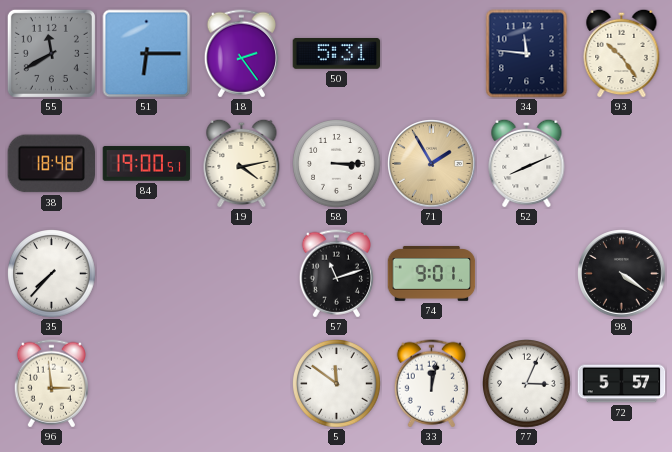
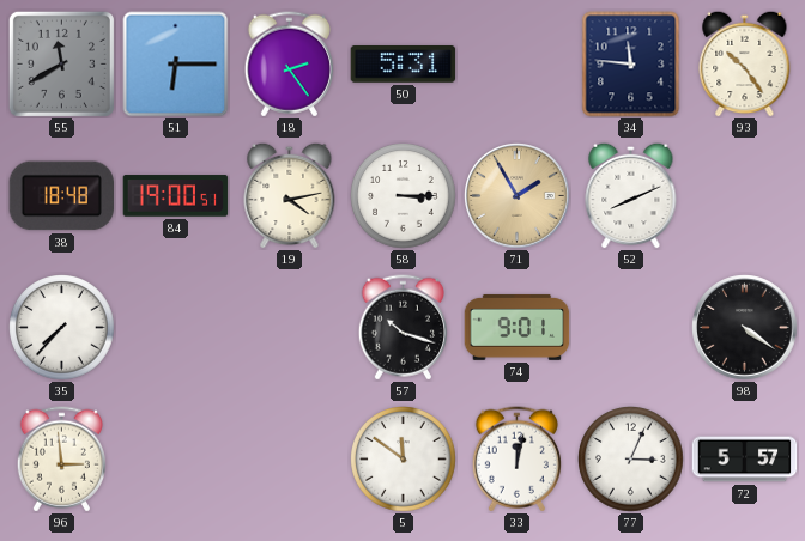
57: 11:12 -> 10:18
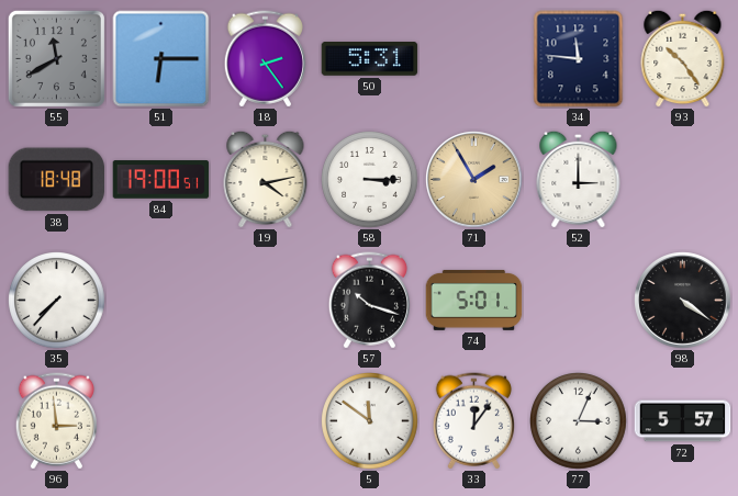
52: 8:11 -> 3:00
74: 9:01 -> 5:01
33: 12:02 -> 12:06
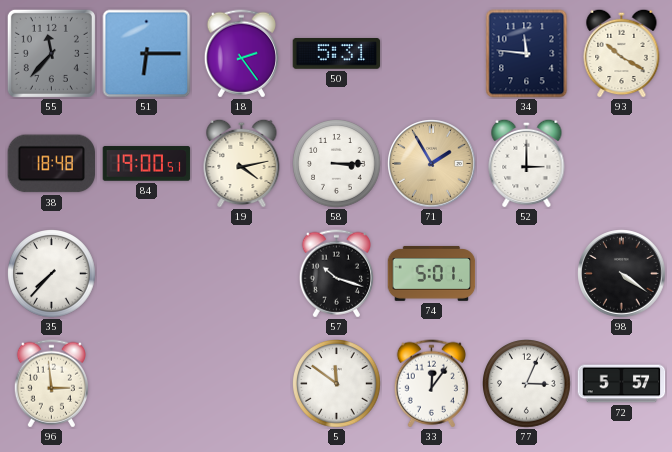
55: 11:40 -> 11:37
93: 10:24 -> 10:20
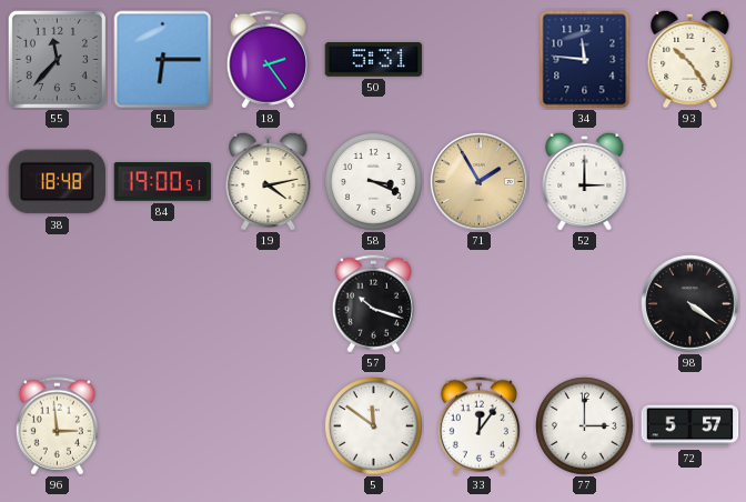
93: 10:20 -> 10:24
58: 3:15 -> 3:19
35: 7:37 -> none
74: 5:01 -> none
77: 3:04 -> 3:00
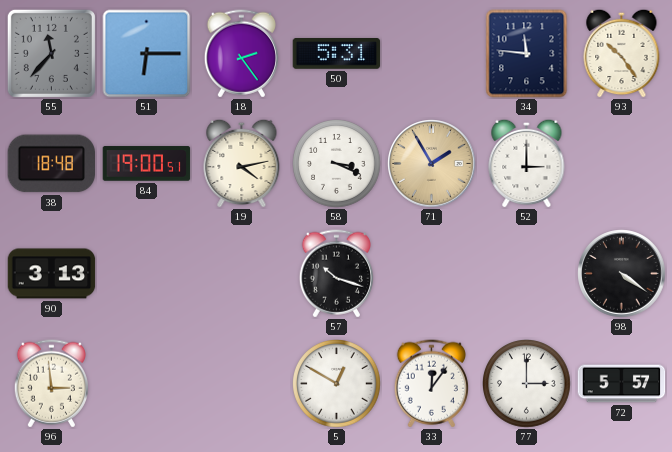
90: none -> 3:13
5: 11:51 -> 12:50
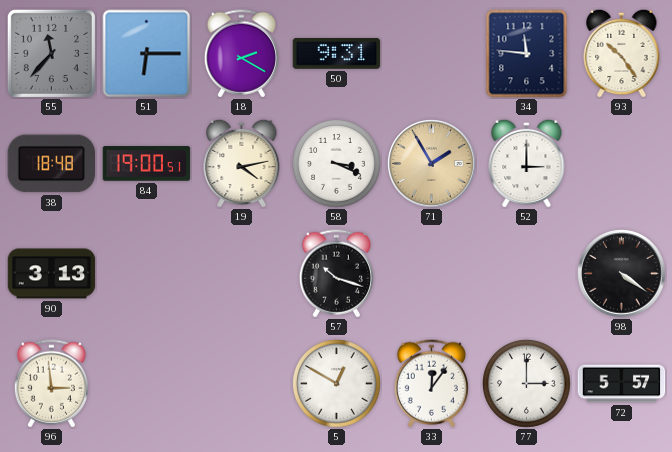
18: 2:24 -> 2:20
50: 5:31 -> 9:31
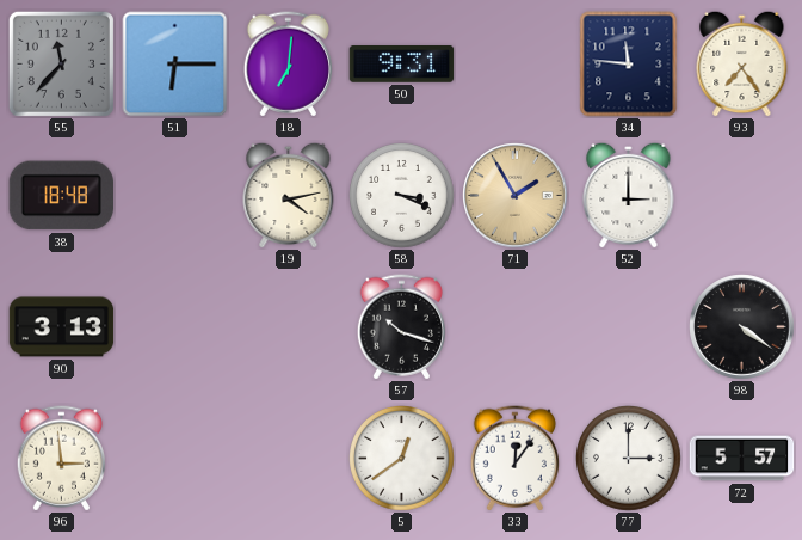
18: 2:20 -> 7:01
93: 10:24 -> 7:24
84: 19:00 -> none
5: 12:50 -> 12:39
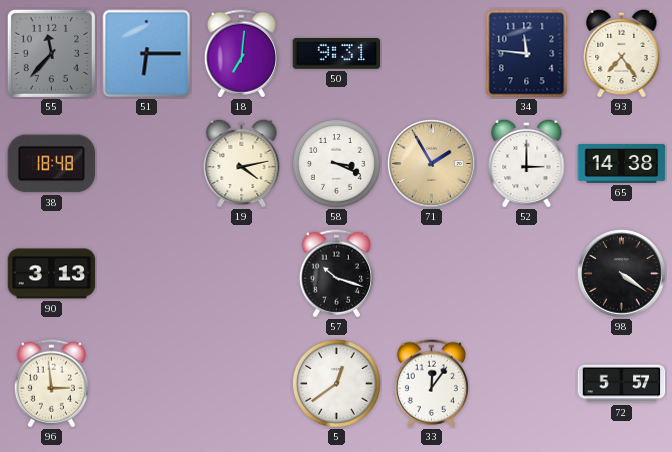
65: none -> 14:38
77: 3:00 -> none
